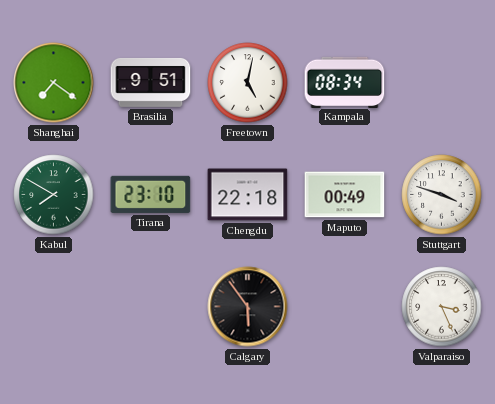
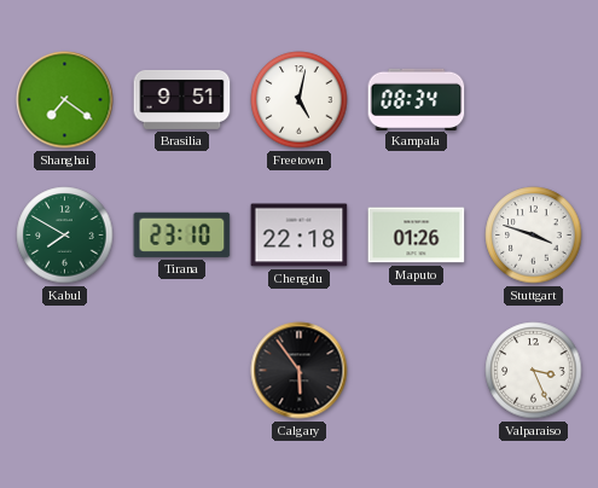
Maputo: 00:49 -> 01:26
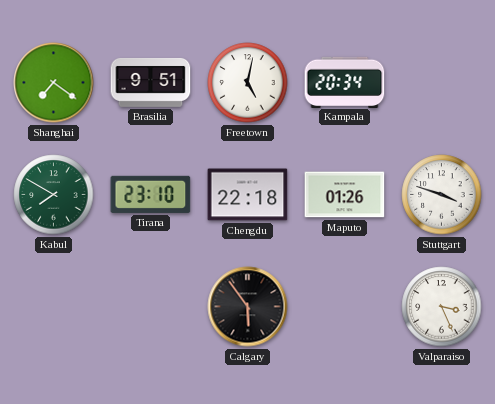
Kampala: 08:34 -> 20:34
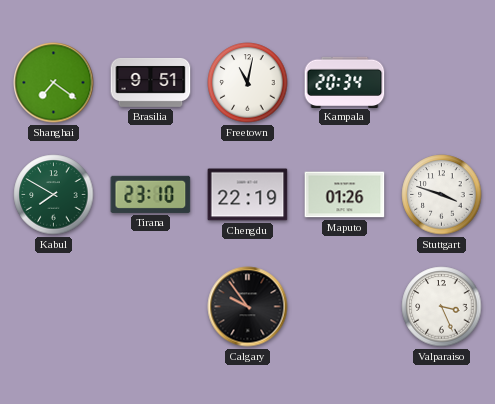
Freetown: 5:02 -> 11:02
Chengdu: 22:18 -> 22:19
Calgary: 5:54 -> 9:54
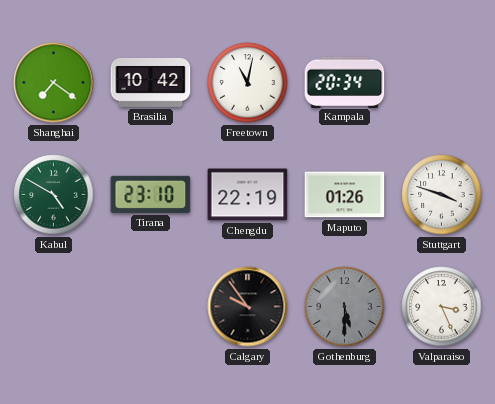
Brasilia: 9:51 -> 10:42
Kabul: 7:50 -> 4:50
Gothenburg: none -> 5:30
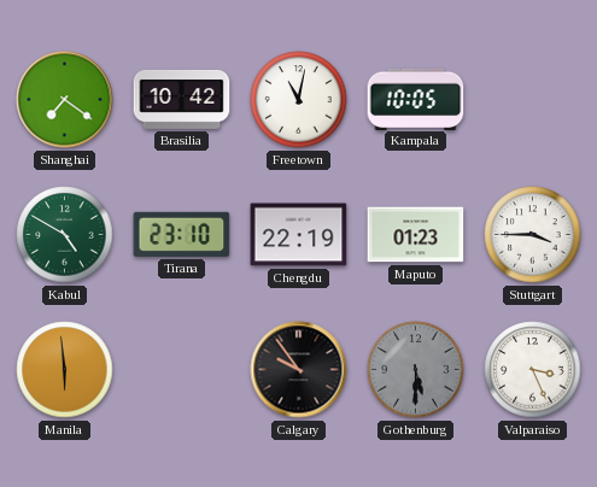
Kampala: 20:34 -> 10:05
Maputo: 01:26 -> 01:23
Stuttgart: 3:48 -> 3:45
Manila: none -> 5:59
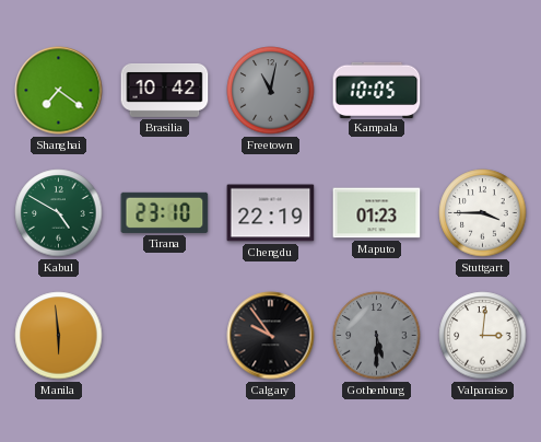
Freetown dial: white -> grey
Valparaiso: 3:26 -> 3:01
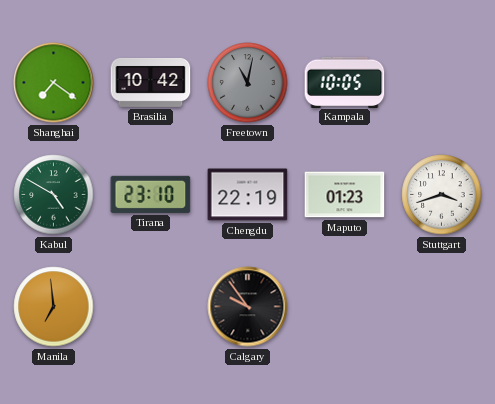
Stuttgart: 3:45 -> 3:42
Manila: 5:59 -> 6:59
Gothenburg: 5:30 -> none
Valparaiso: 3:01 -> none
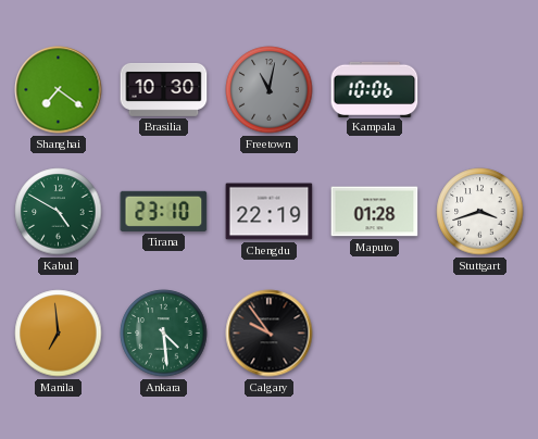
Brasilia: 10:42 -> 10:30
Kampala: 10:05 -> 10:06
Maputo: 01:23 -> 01:28
Ankara: none -> 4:29
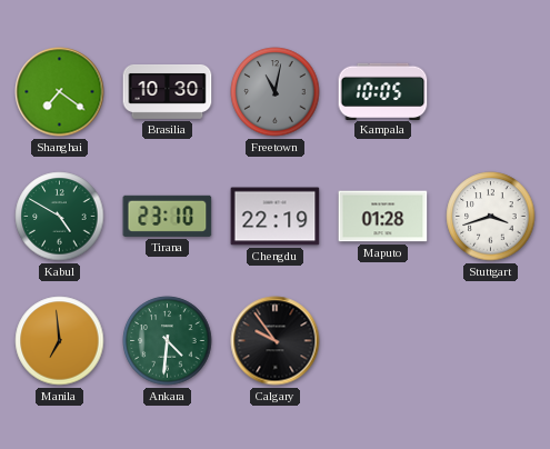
Kampala: 10:06 -> 10:05
Ankara: 4:29 -> 4:31
